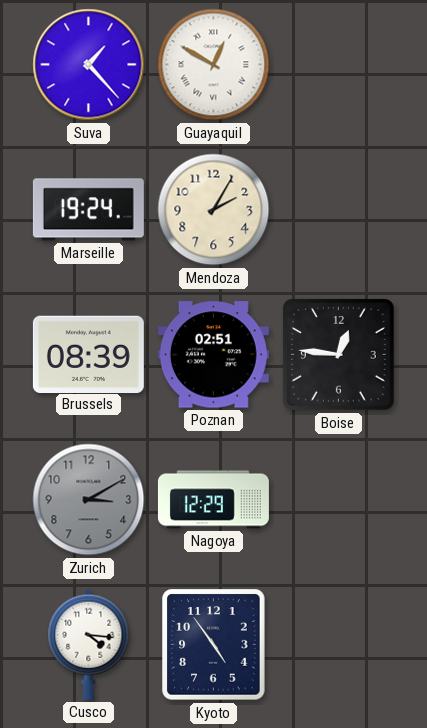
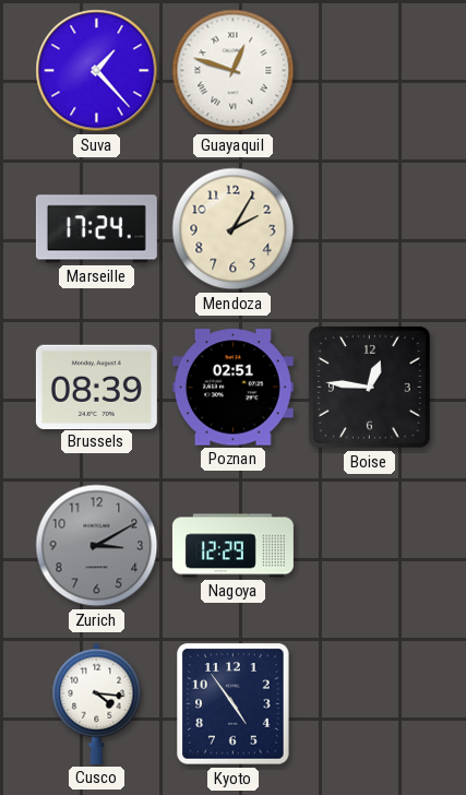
Guayaquil: 12:50 -> 12:48
Marseille: 19:24 -> 17:24
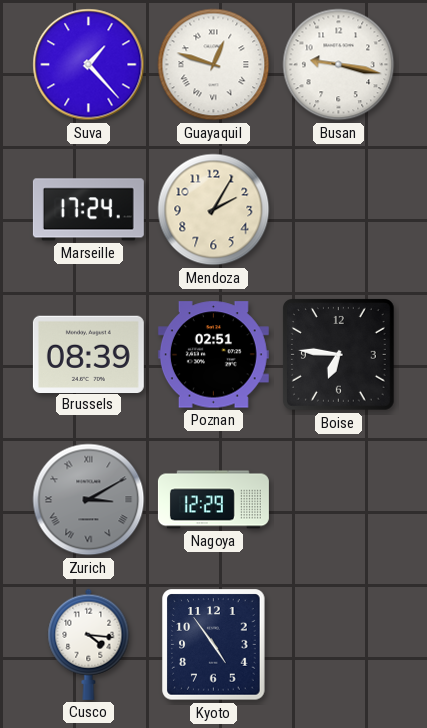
Busan: none -> 9:17
Boise: 12:46 -> 6:46
Zurich numerals: Arabic -> Roman
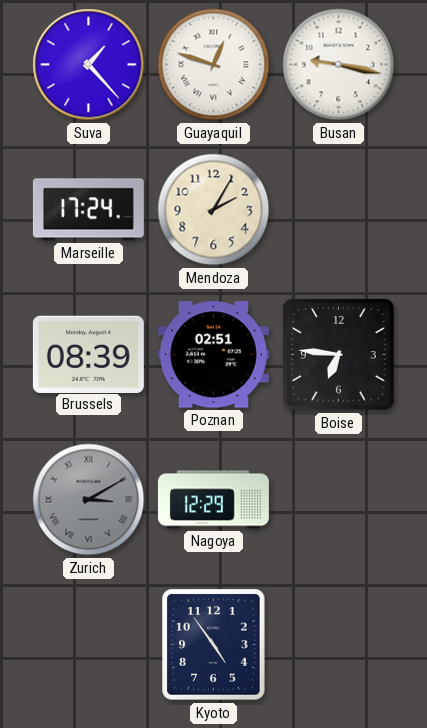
Cusco: 4:16 -> none
